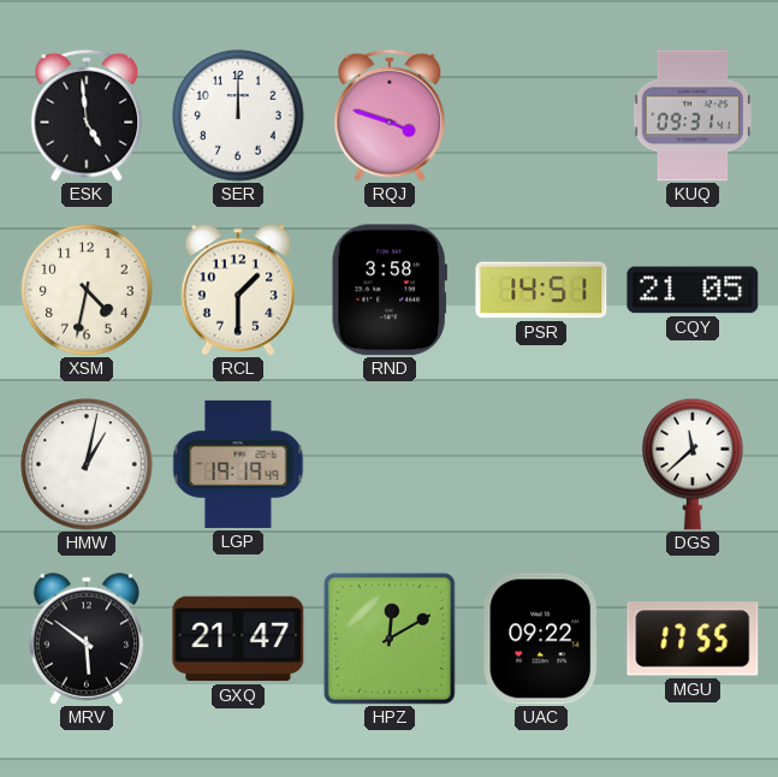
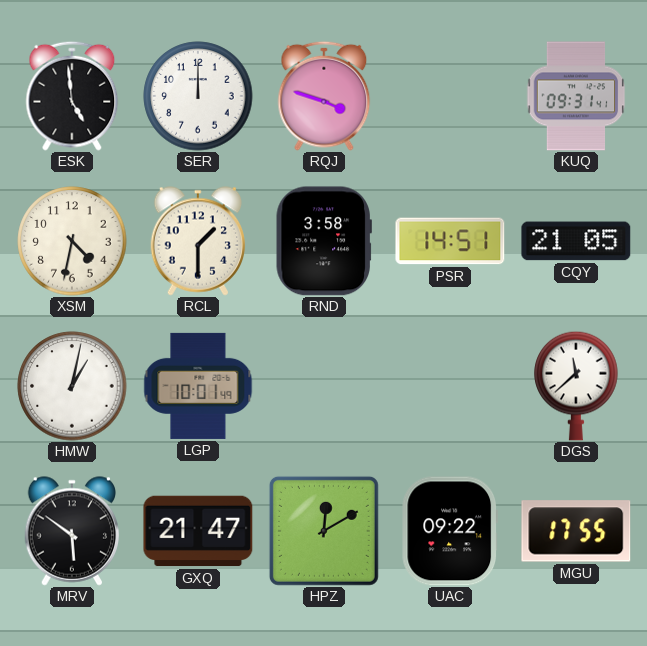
LGP: 19:19 -> 10:01
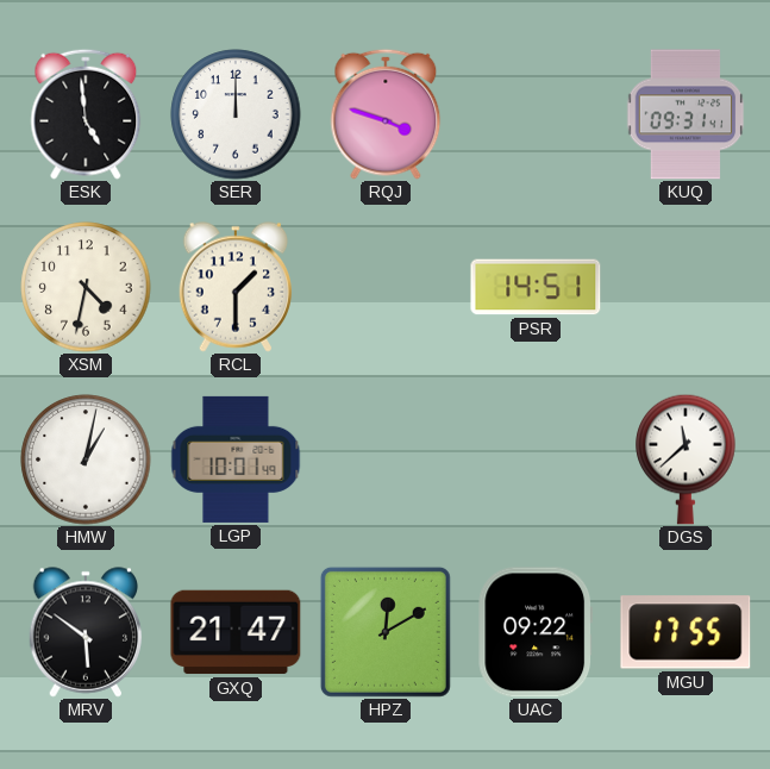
RND: 3:58 -> none
CQY: 21:05 -> none
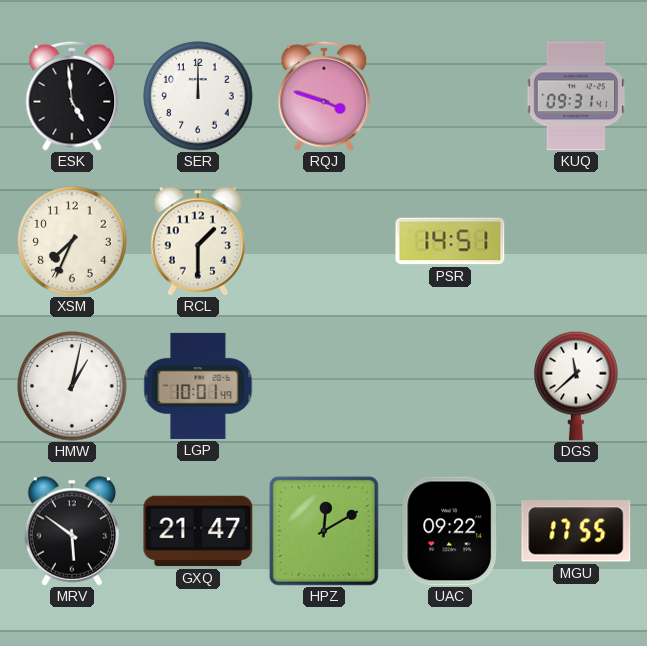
XSM: 4:32 -> 7:34
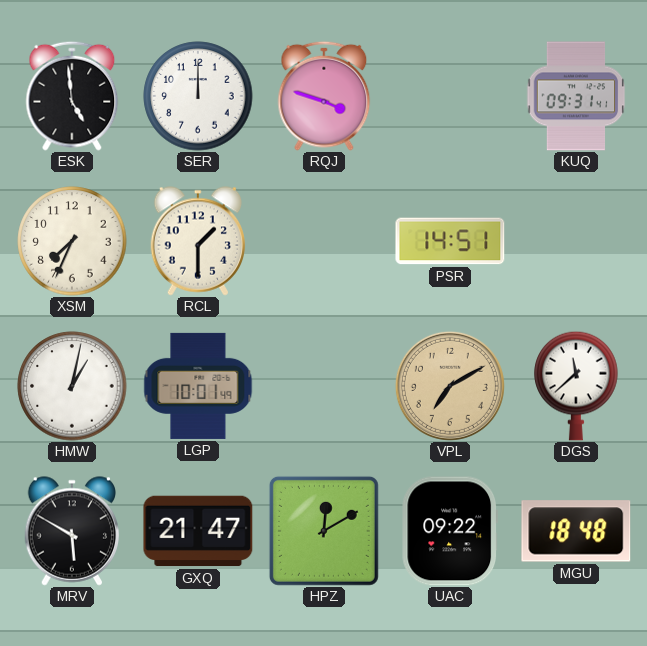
VPL: none -> 7:10
MRV: 5:51 -> 5:50
MGU: 17:55 -> 18:48
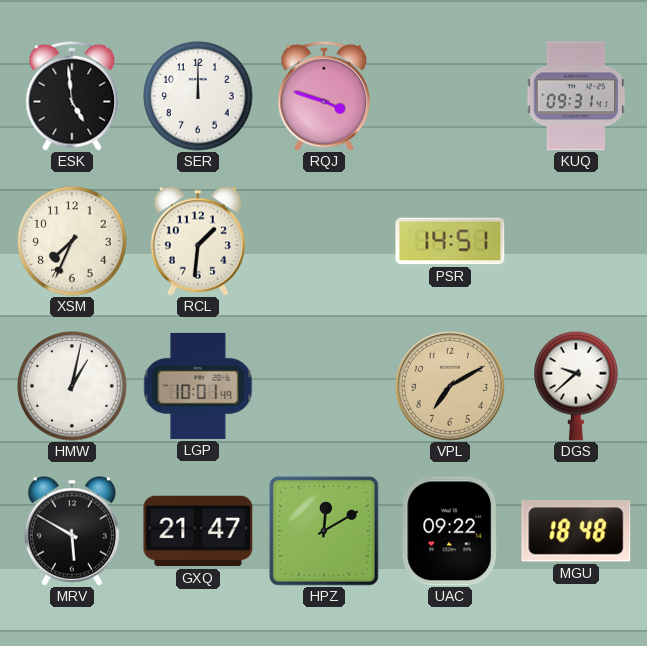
RCL: 1:30 -> 1:31
DGS: 11:38 -> 9:38
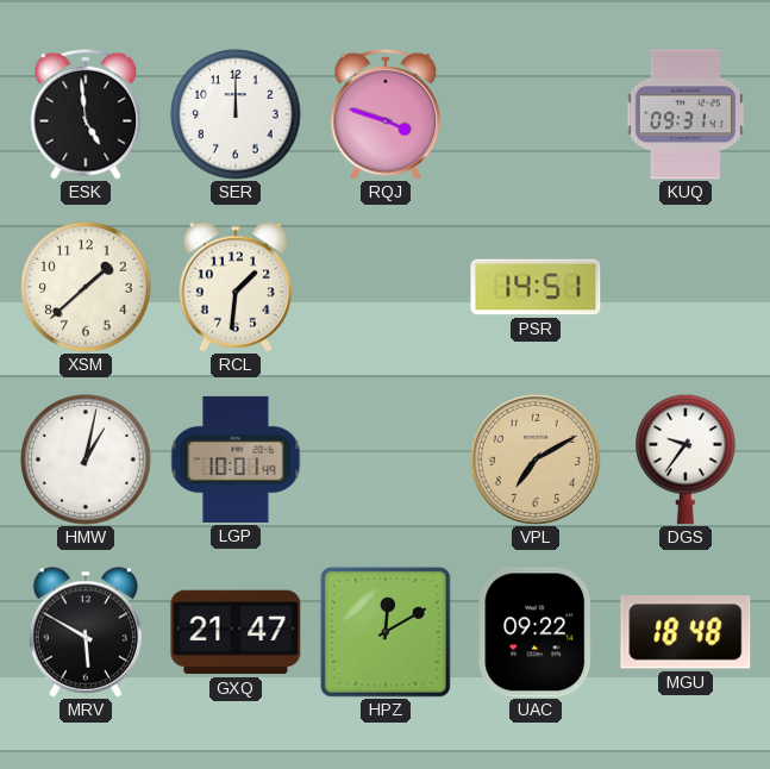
XSM: 7:34 -> 1:38
DGS: 9:38 -> 9:36
